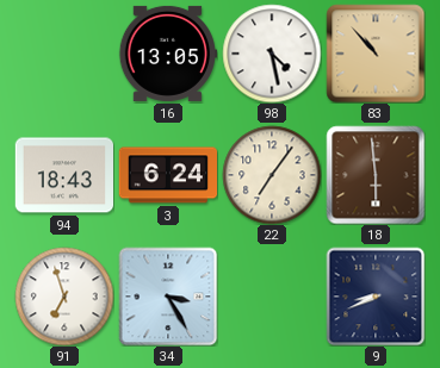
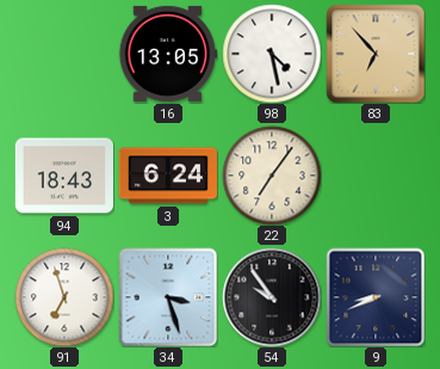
83: 10:53 -> 6:53
18: 5:59 -> none
34: 3:25 -> 3:27
54: none -> 9:54
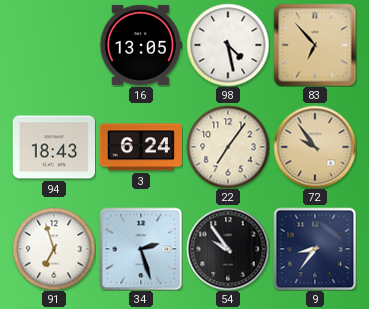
72: none -> 9:54
34: 3:27 -> 2:27
9: 8:41 -> 8:36
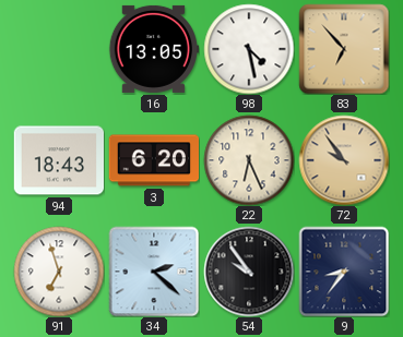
3: 6:24 -> 6:20
22: 7:06 -> 6:26
34: 2:27 -> 2:22
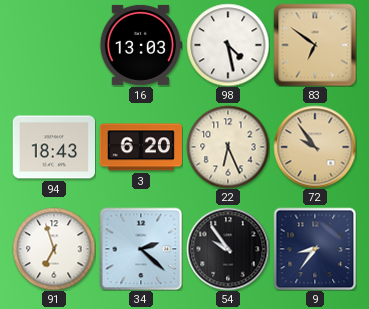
16: 13:05 -> 13:03
83: 6:53 -> 6:51
